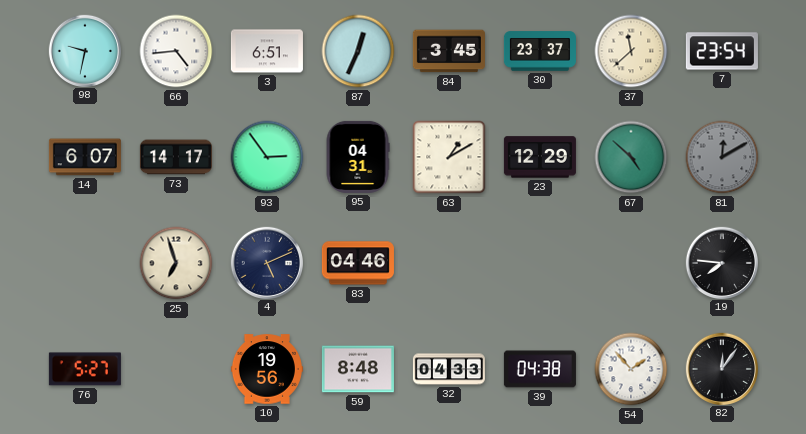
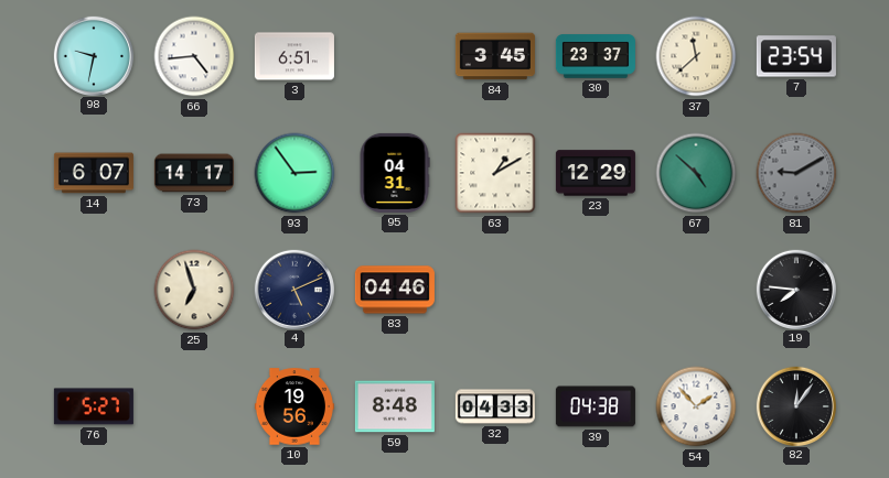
87: 12:34 -> none
81: 12:10 -> 9:10
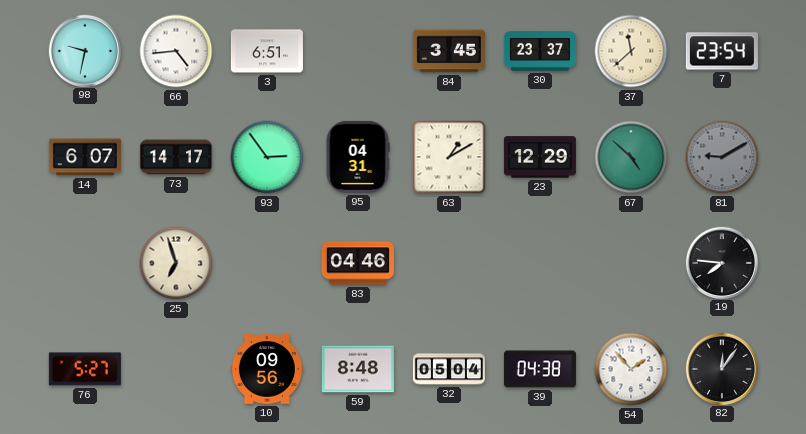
4: 5:11 -> none
10: 19:56 -> 09:56
32: 04:33 -> 05:04
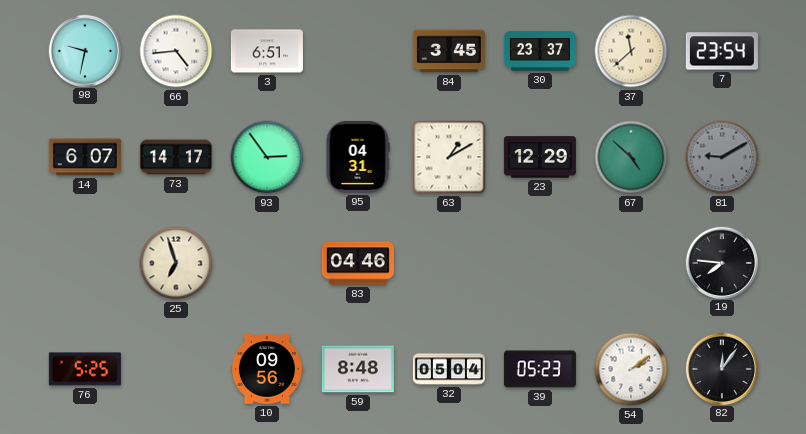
76: 5:27 -> 5:25
39: 04:38 -> 05:23
54: 1:53 -> 2:09
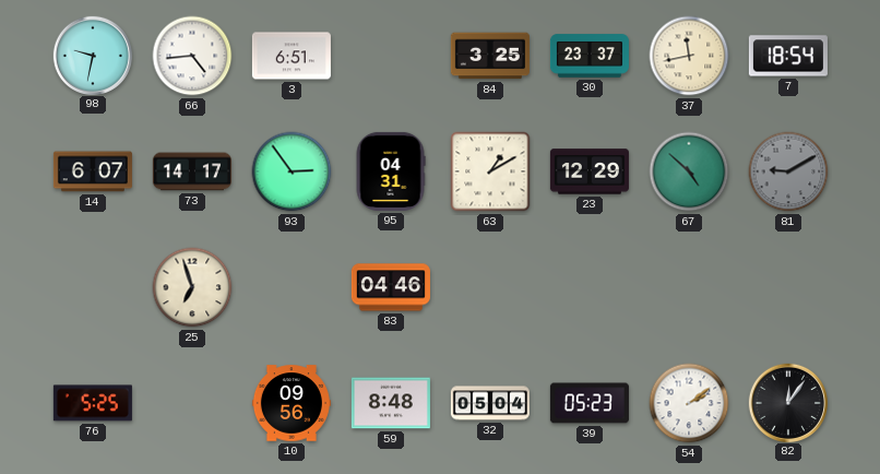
84: 3:45 -> 3:25
37: 11:38 -> 11:43
7: 23:54 -> 18:54
19: 7:46 -> none
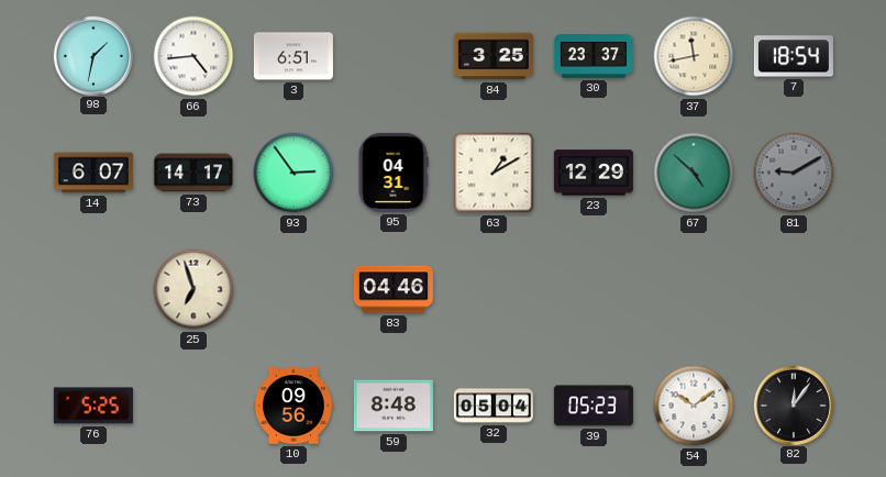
98: 9:32 -> 1:32
54: 2:09 -> 10:09
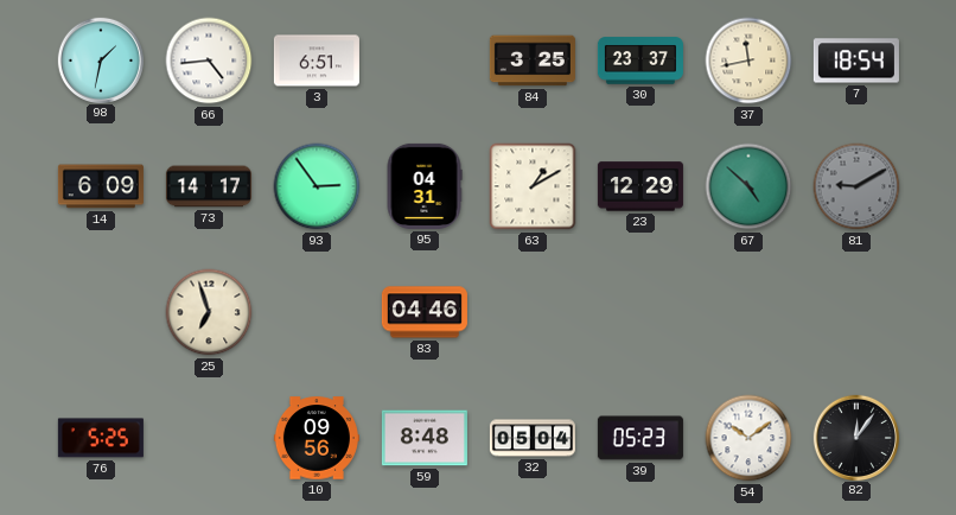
14: 6:07 -> 6:09
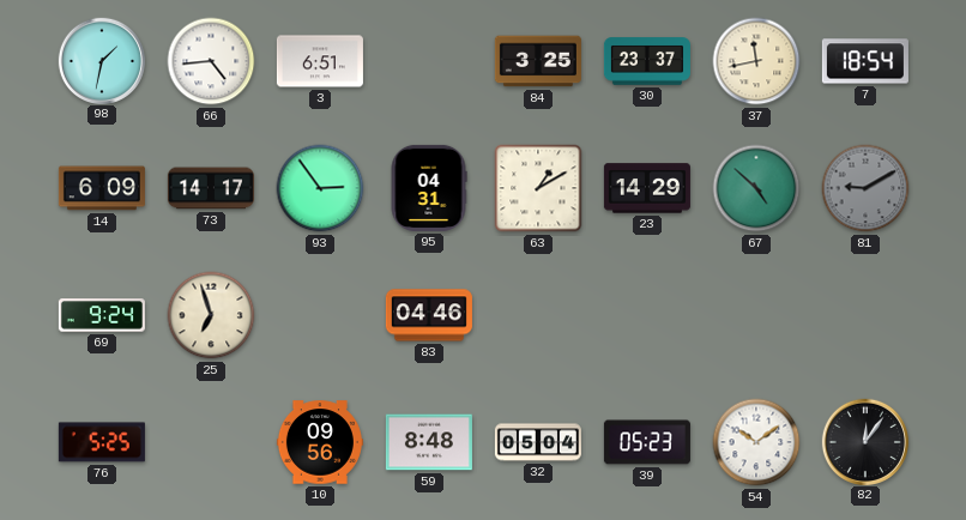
23: 12:29 -> 14:29
69: none -> 9:24
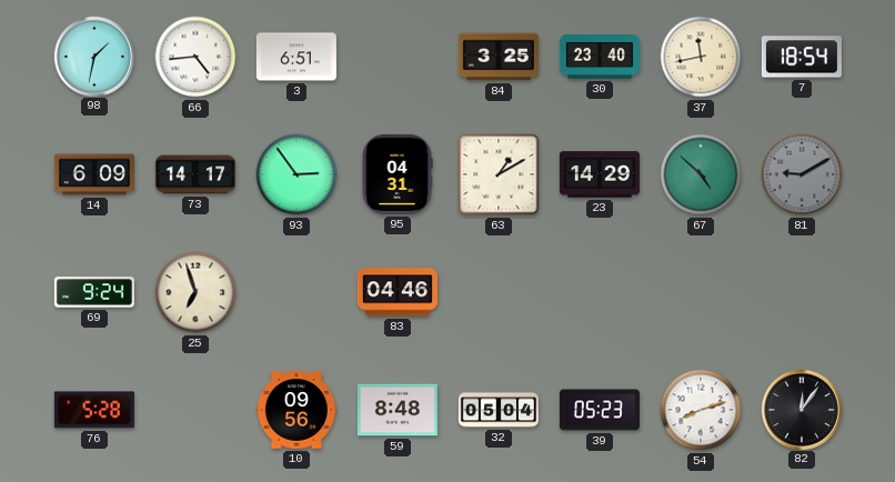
30: 23:37 -> 23:40
76: 5:25 -> 5:28
54: 10:09 -> 8:12
